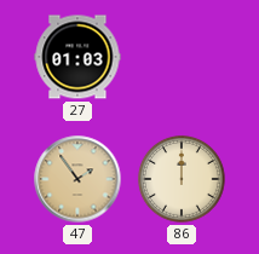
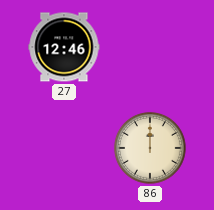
27: 01:03 -> 12:46
47: 1:54 -> none
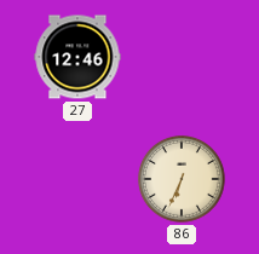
86: 12:00 -> 6:34
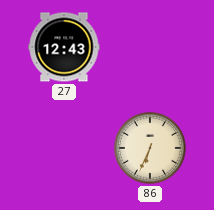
27: 12:46 -> 12:43
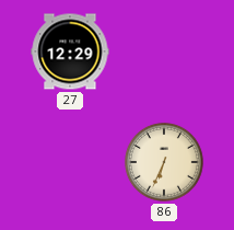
27: 12:43 -> 12:29
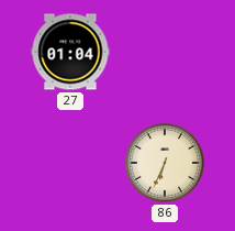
27: 12:29 -> 01:04
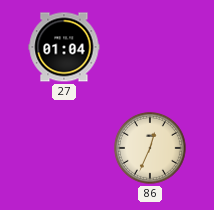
86: 6:34 -> 12:34
